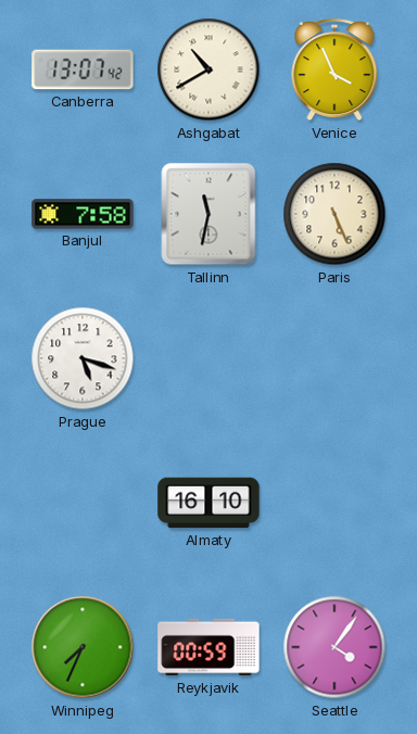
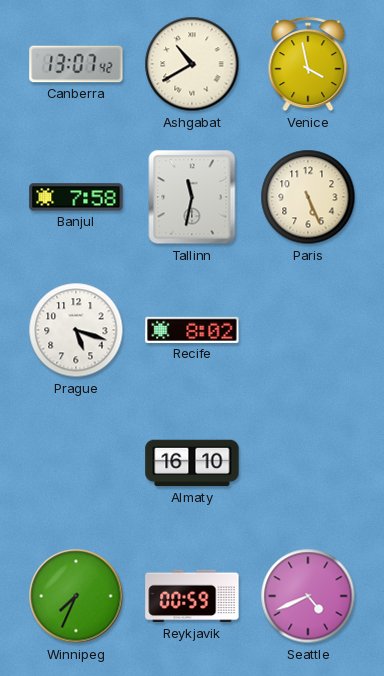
Venice: 3:56 -> 3:58
Recife: none -> 8:02
Seattle: 4:06 -> 4:41
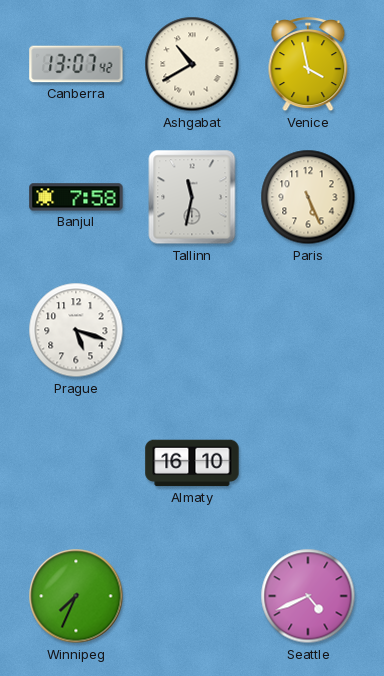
Recife: 8:02 -> none
Reykjavik: 00:59 -> none
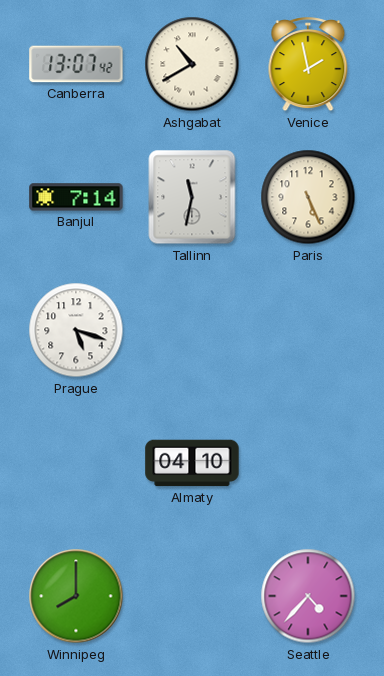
Venice: 3:58 -> 1:58
Banjul: 7:58 -> 7:14
Almaty: 16:10 -> 04:10
Winnipeg: 7:34 -> 8:00
Seattle: 4:41 -> 4:37
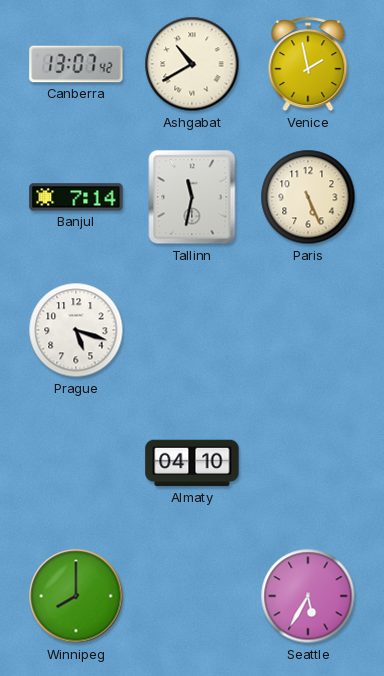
Seattle: 4:37 -> 5:35
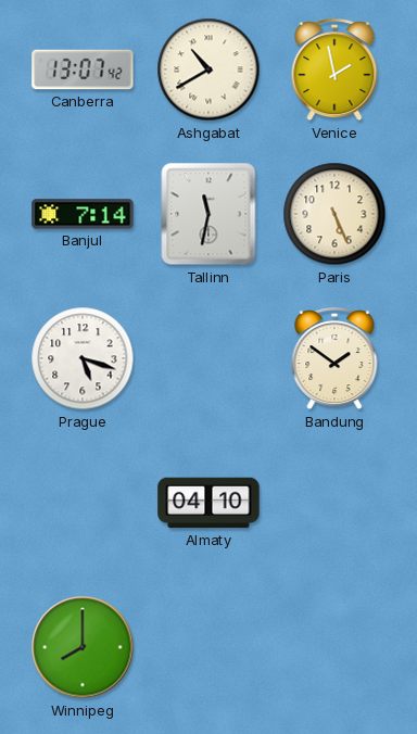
Bandung: none -> 1:51
Seattle: 5:35 -> none
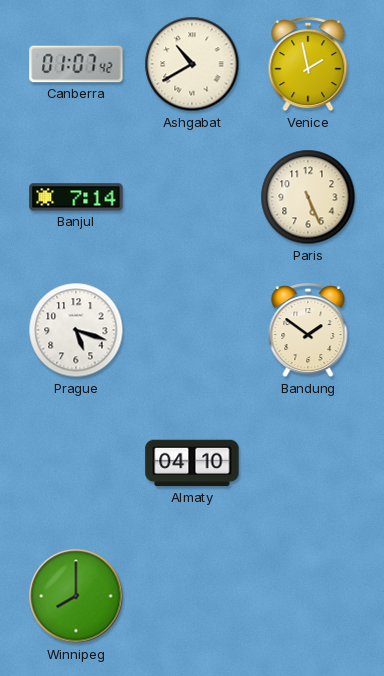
Canberra: 13:07 -> 01:07
Tallinn: 11:32 -> none
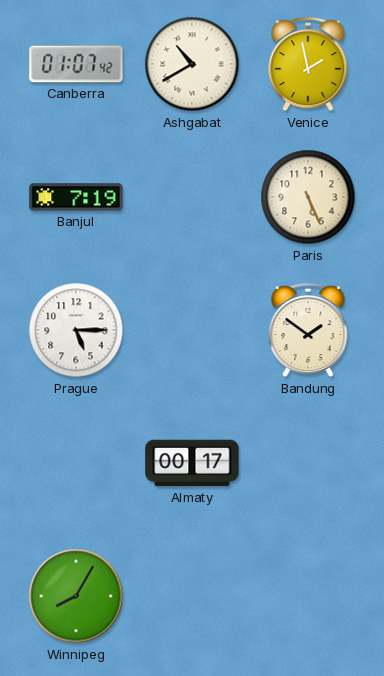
Banjul: 7:14 -> 7:19
Prague: 5:18 -> 5:15
Almaty: 04:10 -> 00:17
Winnipeg: 8:00 -> 8:05
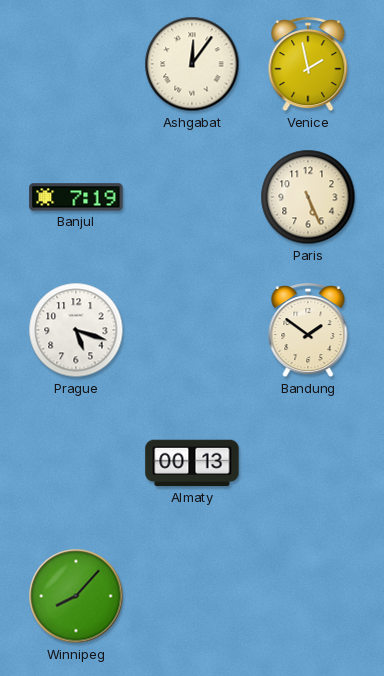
Canberra: 01:07 -> none
Ashgabat: 10:40 -> 12:06
Prague: 5:15 -> 5:18
Almaty: 00:17 -> 00:13
Winnipeg: 8:05 -> 8:07
